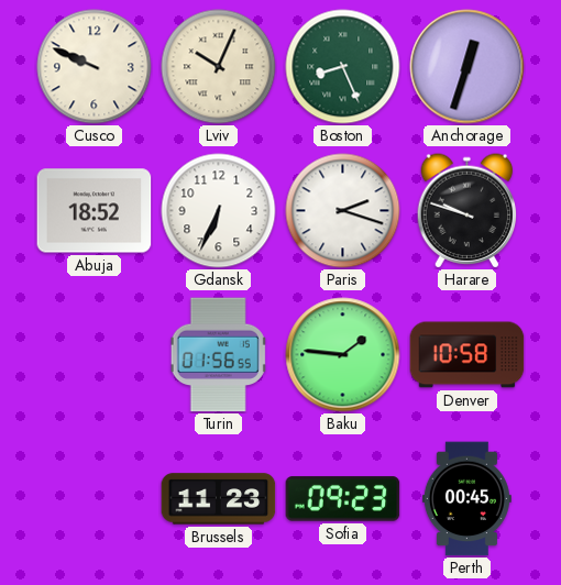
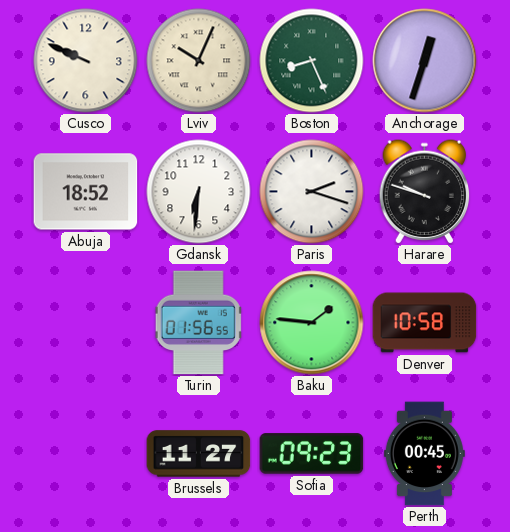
Gdansk: 6:34 -> 6:31
Brussels: 11:23 -> 11:27
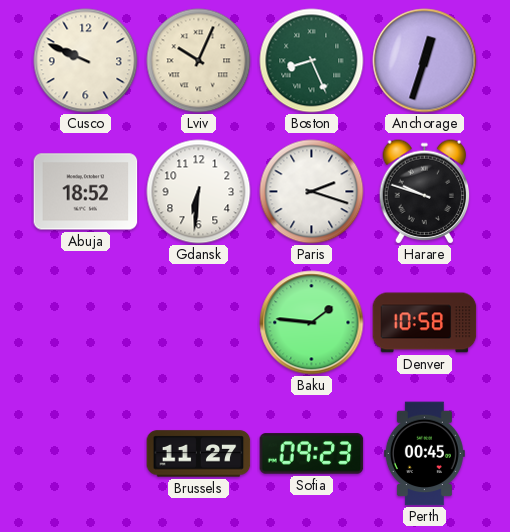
Turin: 01:56 -> none
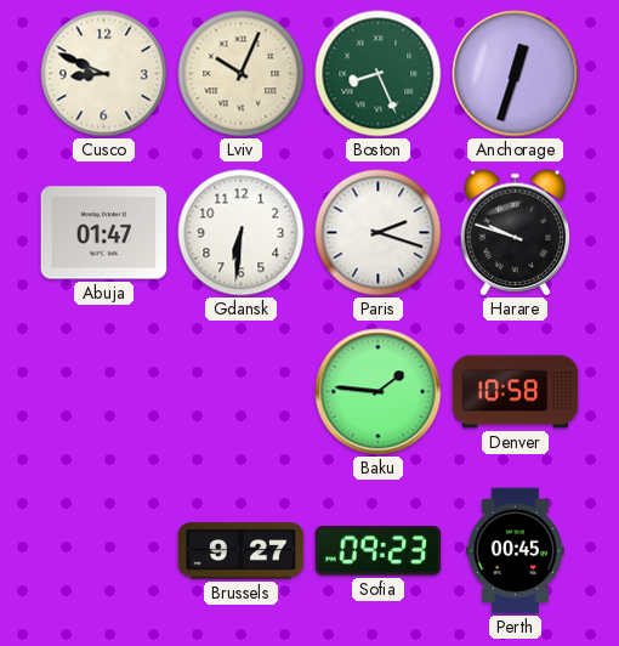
Cusco: 9:49 -> 8:49
Abuja: 18:52 -> 01:47
Brussels: 11:27 -> 9:27
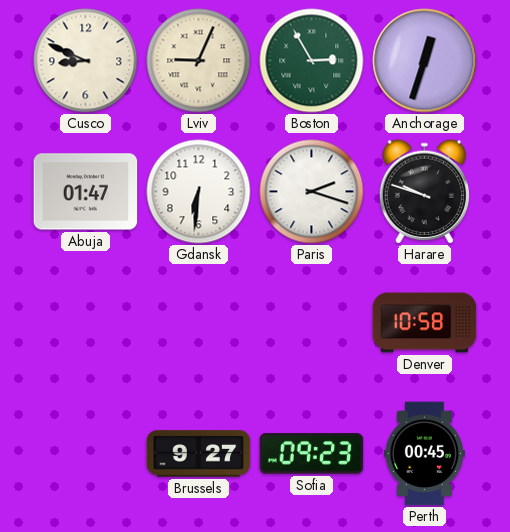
Lviv: 10:04 -> 9:04
Boston: 8:26 -> 2:55
Baku: 1:46 -> none
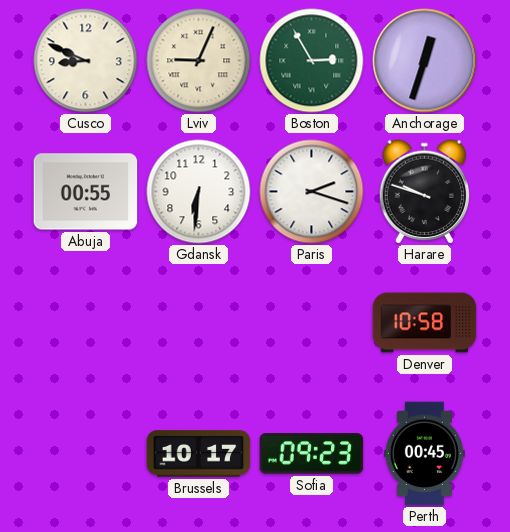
Abuja: 01:47 -> 00:55
Brussels: 9:27 -> 10:17
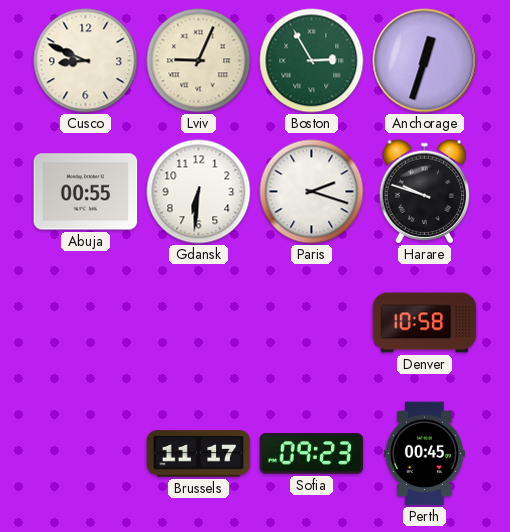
Brussels: 10:17 -> 11:17
